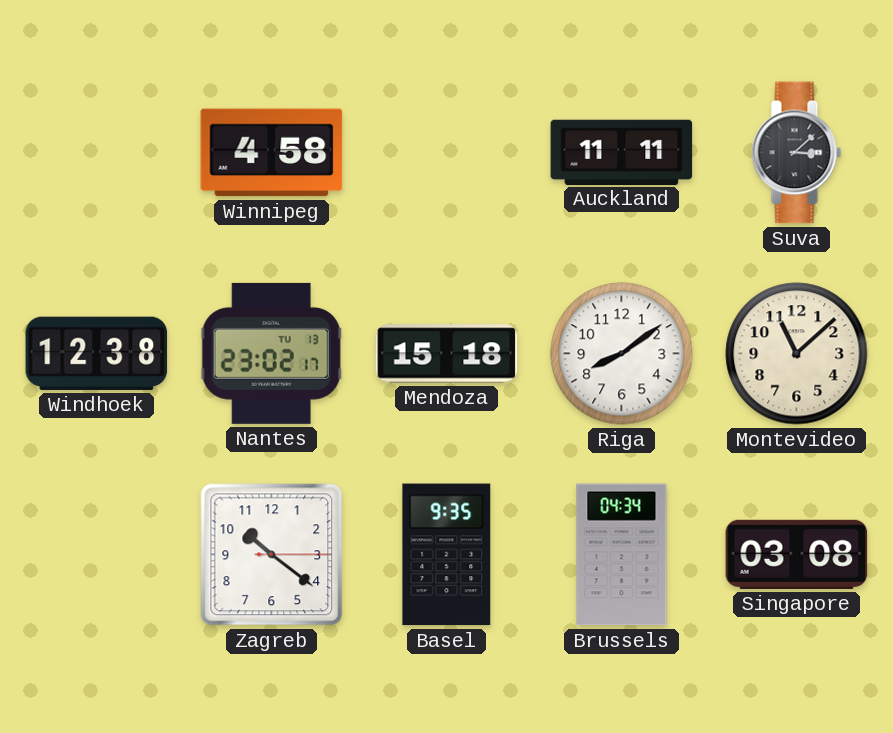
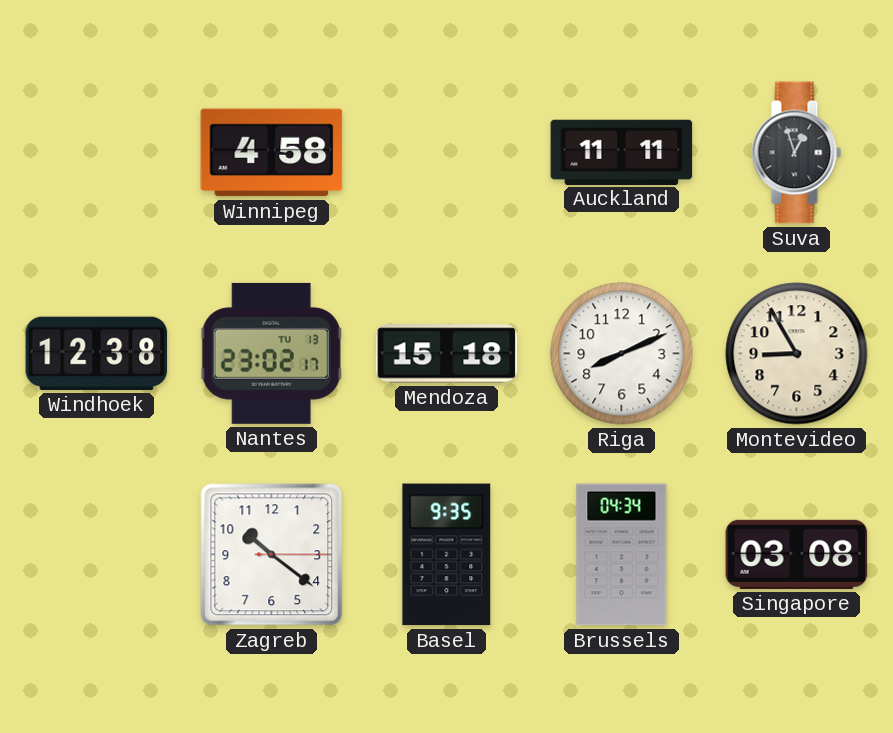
Suva: 3:08 -> 12:57
Riga: 8:09 -> 8:11
Montevideo: 11:08 -> 8:55
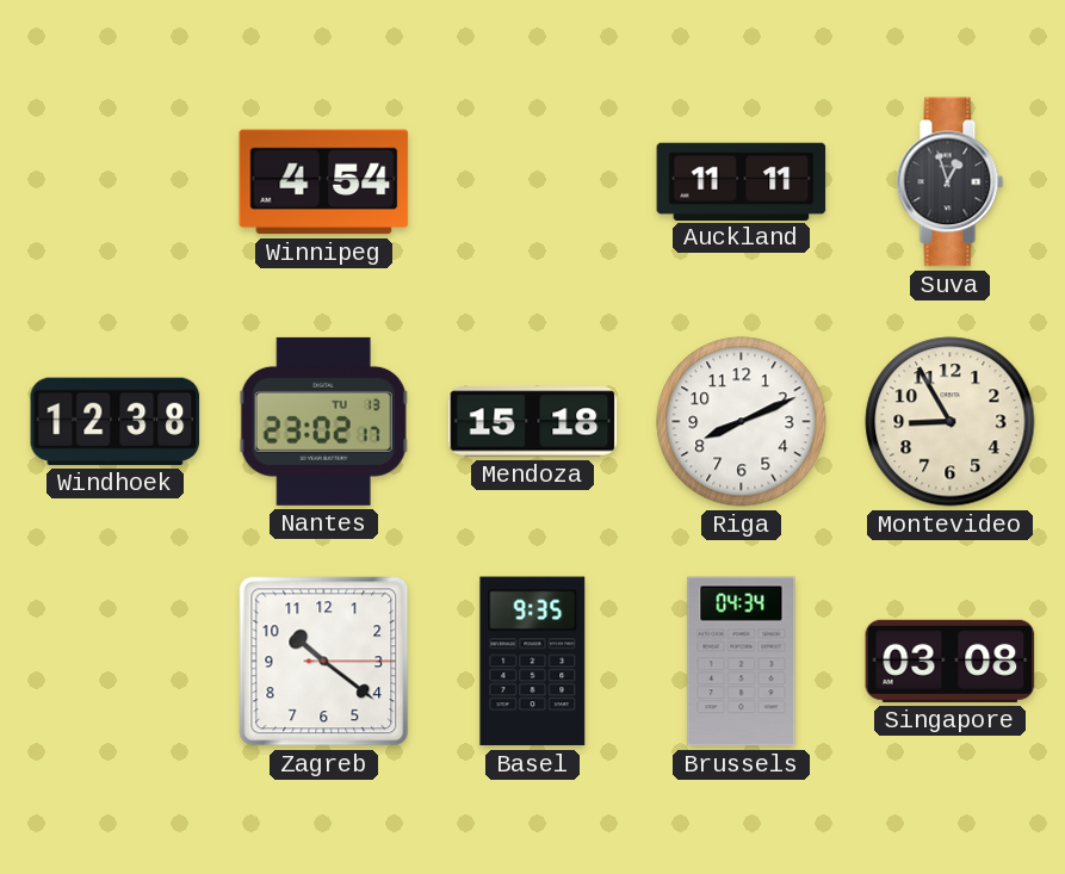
Winnipeg: 4:58 -> 4:54
